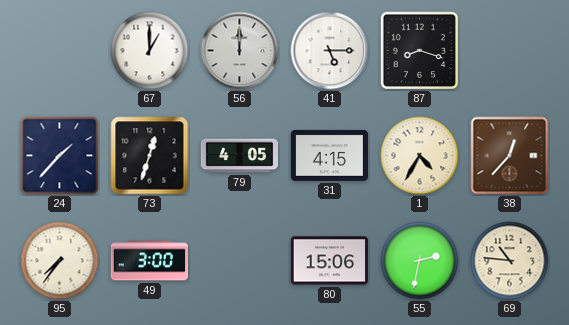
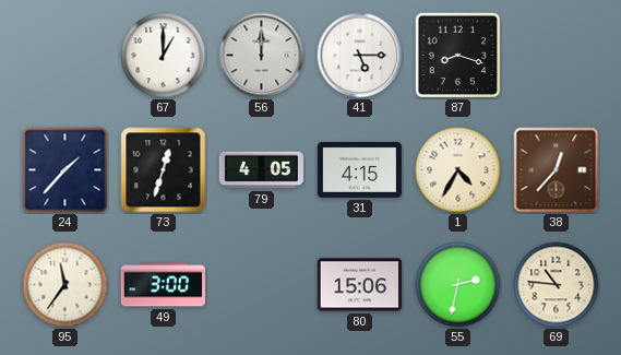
95: 7:36 -> 11:36
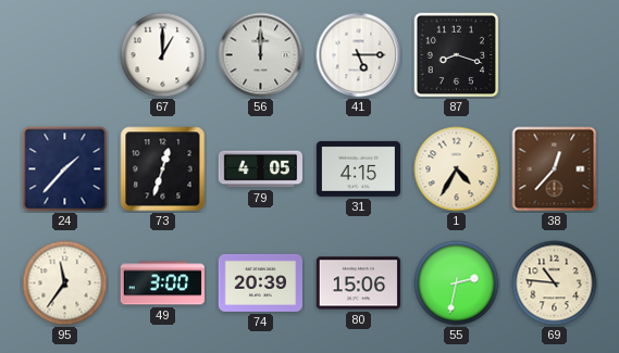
74: none -> 20:39
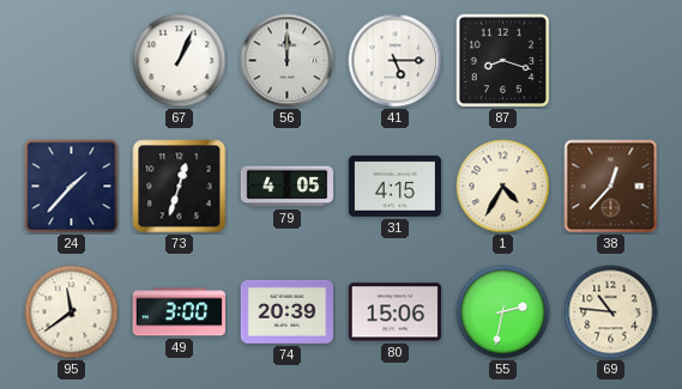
67: 1:00 -> 1:04
95: 11:36 -> 11:39
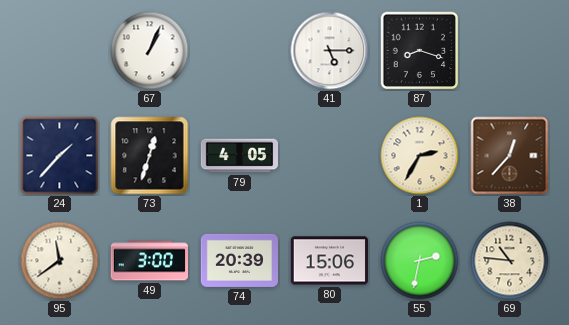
56: 12:00 -> none
31: 4:15 -> none
1: 4:35 -> 2:35
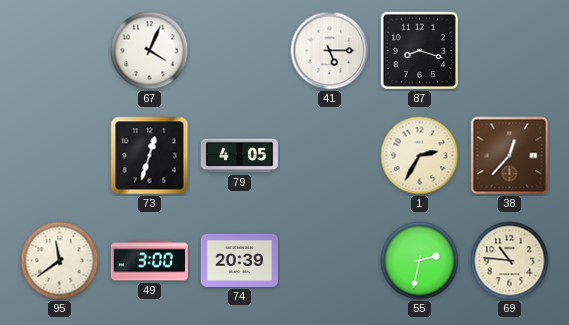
67: 1:04 -> 4:04
24: 1:37 -> none
80: 15:06 -> none
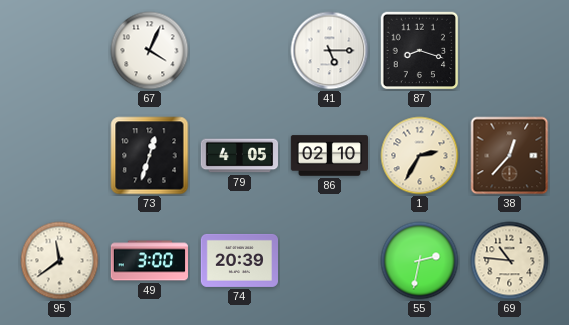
86: none -> 02:10
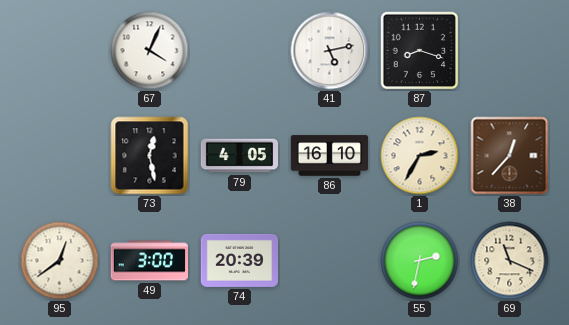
41: 5:15 -> 5:13
73: 12:33 -> 12:28
86: 02:10 -> 16:10
95: 11:39 -> 12:39
69: 10:46 -> 11:19
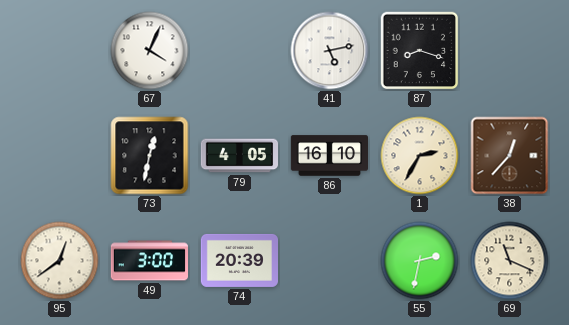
73: 12:28 -> 12:32
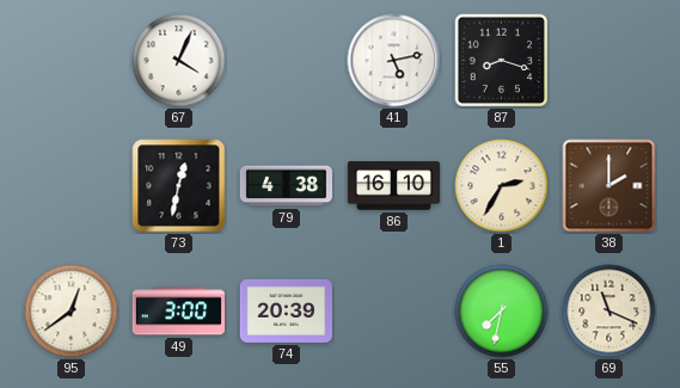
79: 4:05 -> 4:38
38: 12:37 -> 2:00
55: 2:32 -> 7:32
